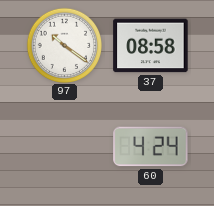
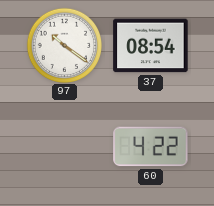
37: 08:58 -> 08:54
60: 4:24 -> 4:22
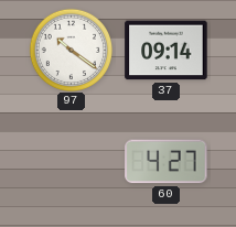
37: 08:54 -> 09:14
60: 4:22 -> 4:27
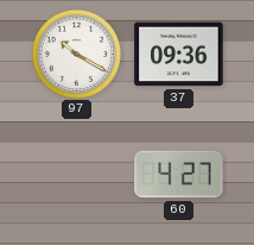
97: 10:21 -> 10:20
37: 09:14 -> 09:36
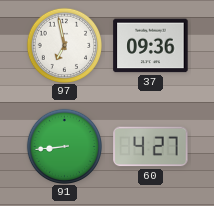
97: 10:20 -> 6:58
91: none -> 8:44
